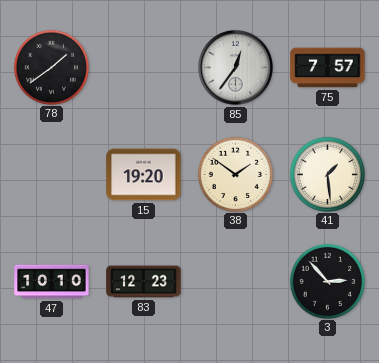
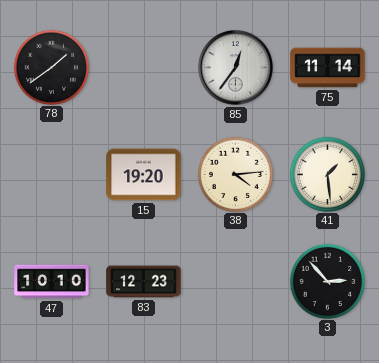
75: 7:57 -> 11:14
38: 1:51 -> 4:14
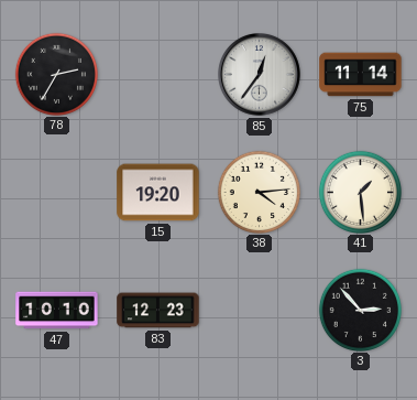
78: 1:39 -> 2:35
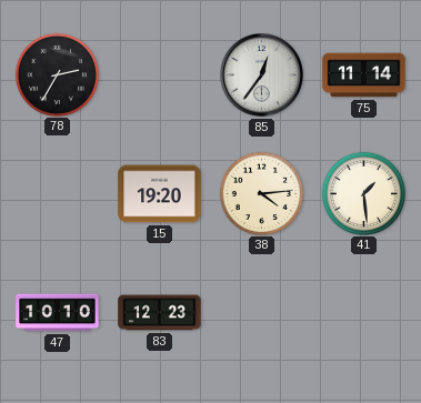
3: 2:53 -> none
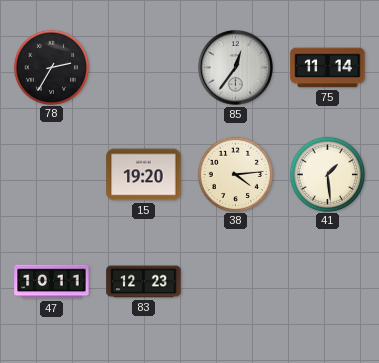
47: 10:10 -> 10:11
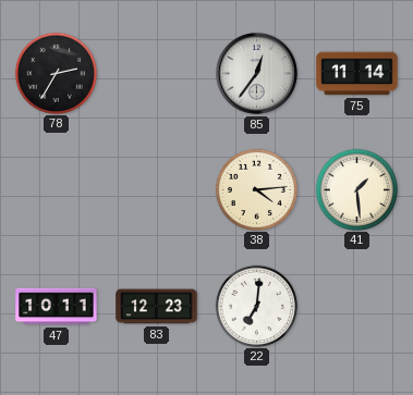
15: 19:20 -> none
22: none -> 7:01
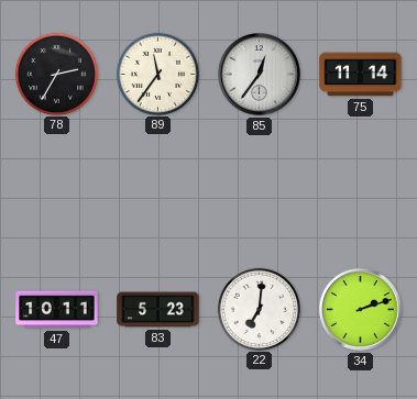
89: none -> 11:36
38: 4:14 -> none
41: 1:29 -> none
83: 12:23 -> 5:23
34: none -> 2:12
